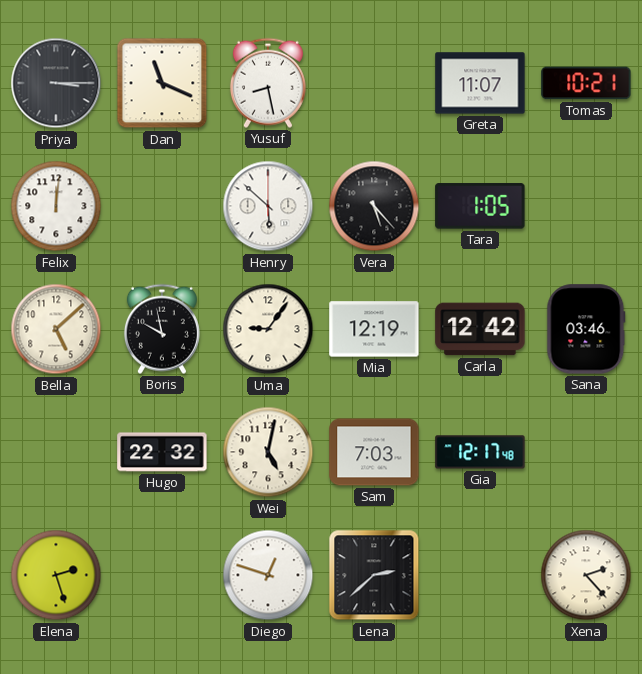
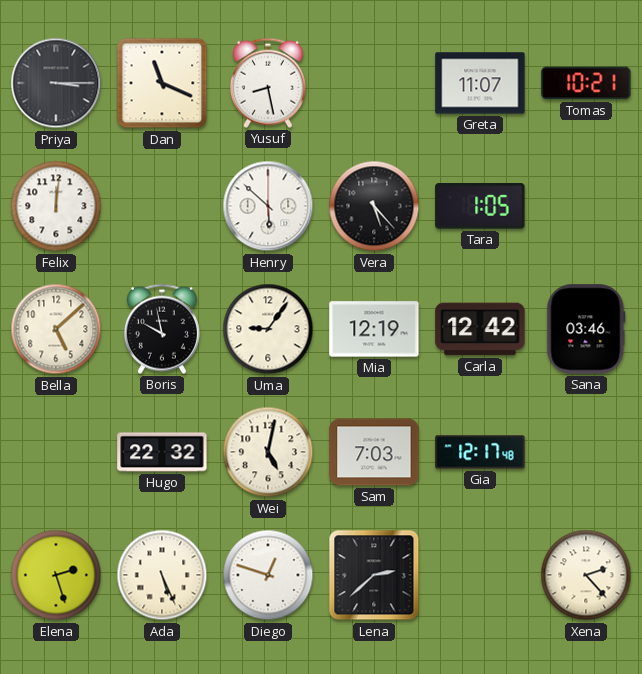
Ada: none -> 5:26
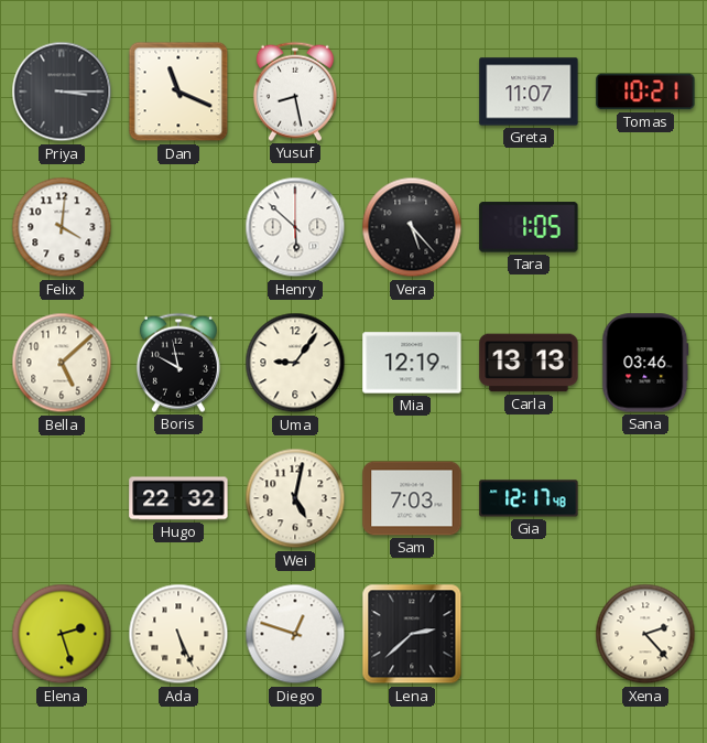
Felix: 12:01 -> 4:01
Carla: 12:42 -> 13:13
